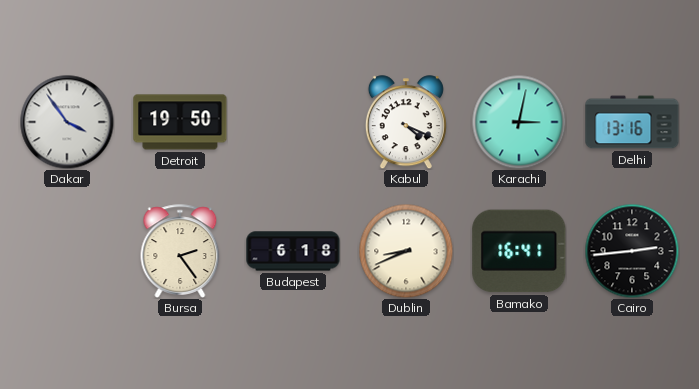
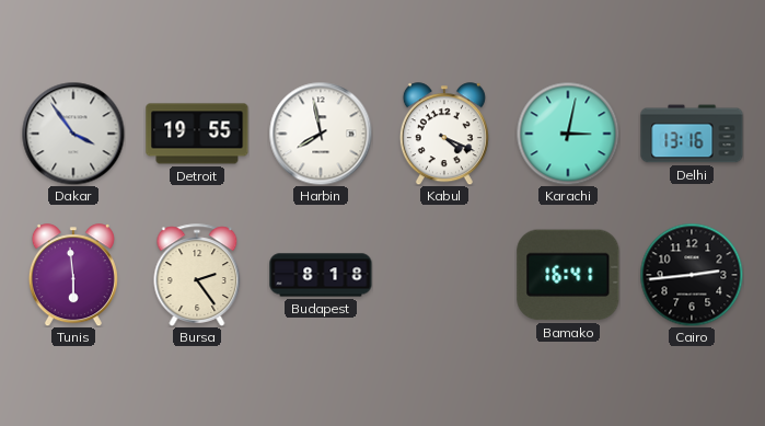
Detroit: 19:50 -> 19:55
Harbin: none -> 7:58
Tunis: none -> 5:59
Budapest: 6:18 -> 8:18
Dublin: 8:41 -> none
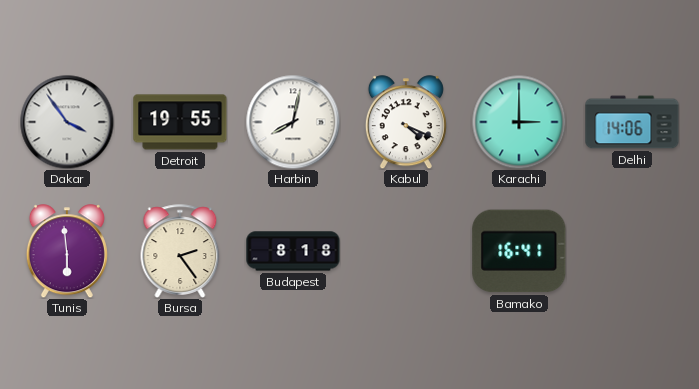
Harbin: 7:58 -> 8:02
Karachi: 3:02 -> 3:00
Delhi: 13:16 -> 14:06
Cairo: 2:44 -> none
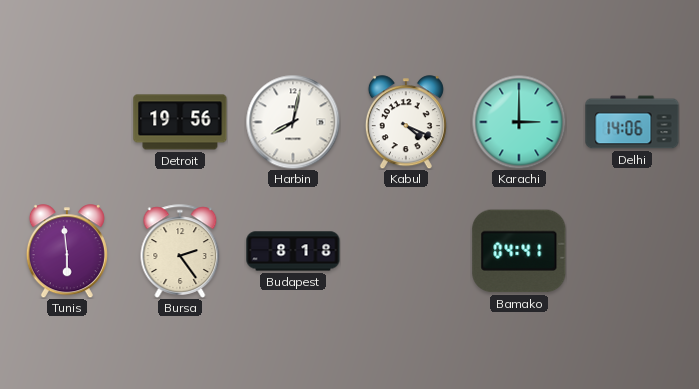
Dakar: 3:54 -> none
Detroit: 19:55 -> 19:56
Bamako: 16:41 -> 04:41
